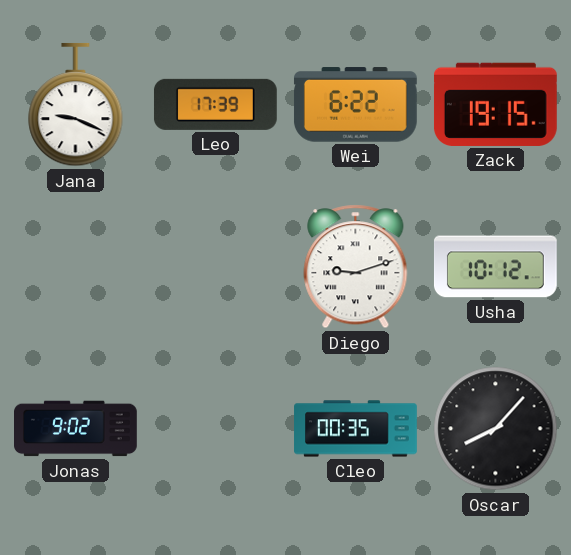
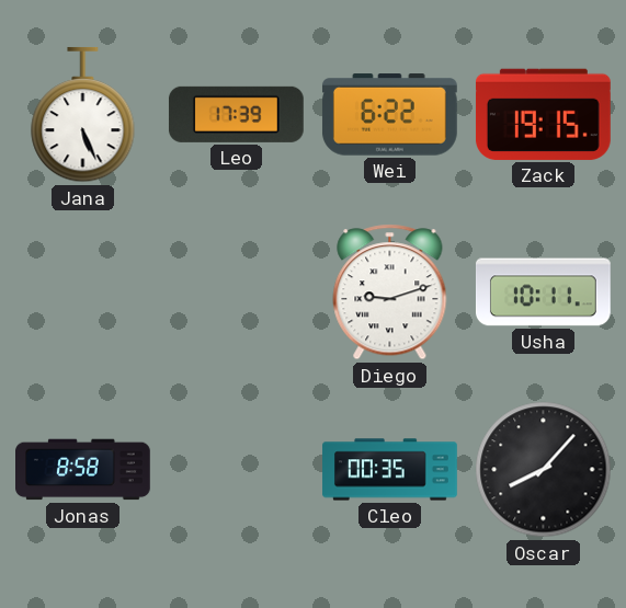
Jana: 9:19 -> 5:26
Usha: 10:12 -> 10:11
Jonas: 9:02 -> 8:58
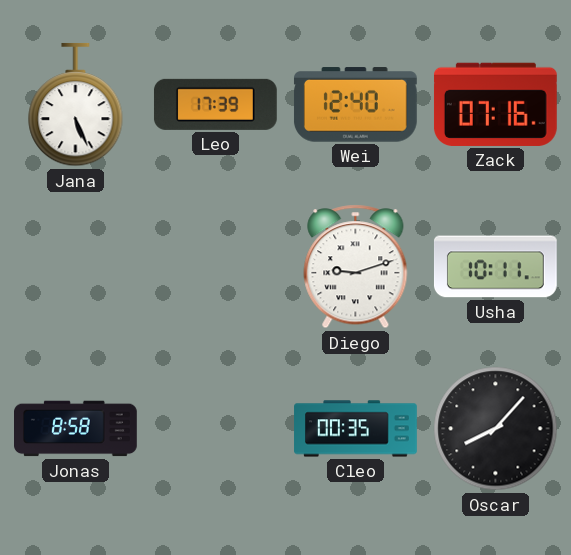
Wei: 6:22 -> 12:40
Zack: 19:15 -> 07:16
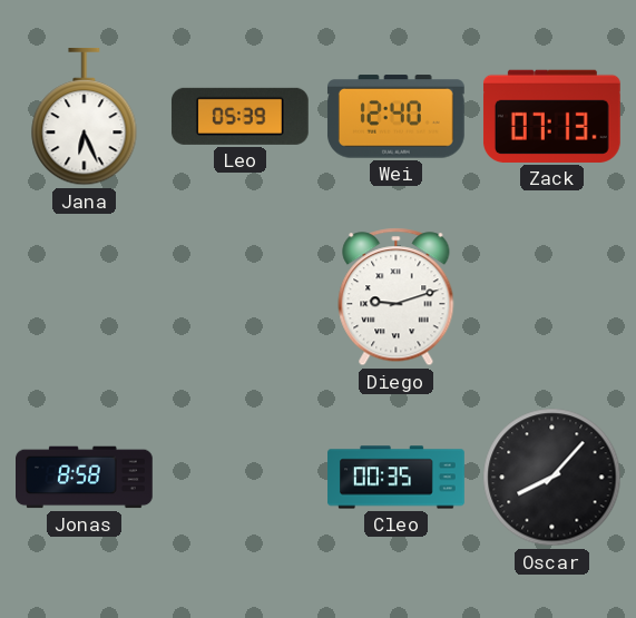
Jana: 5:26 -> 6:26
Leo: 17:39 -> 05:39
Zack: 07:16 -> 07:13
Usha: 10:11 -> none
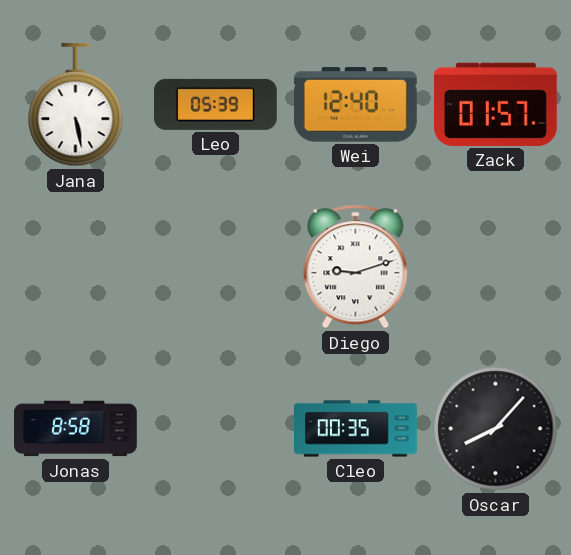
Jana: 6:26 -> 5:28
Zack: 07:13 -> 01:57
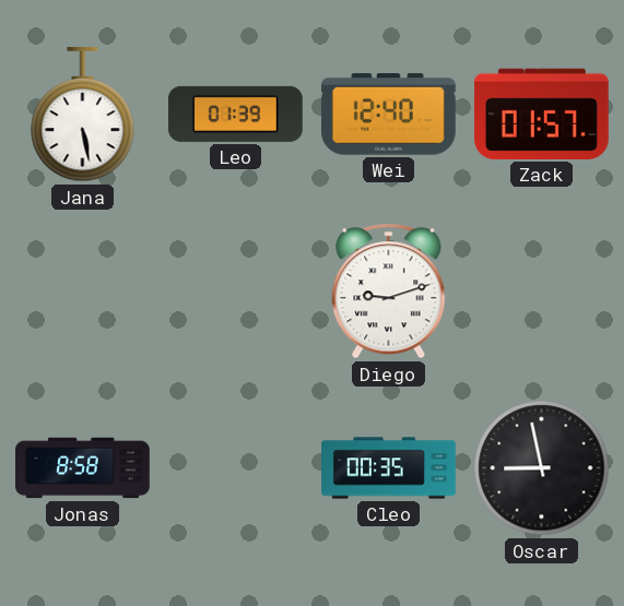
Leo: 05:39 -> 01:39
Oscar: 8:07 -> 8:58
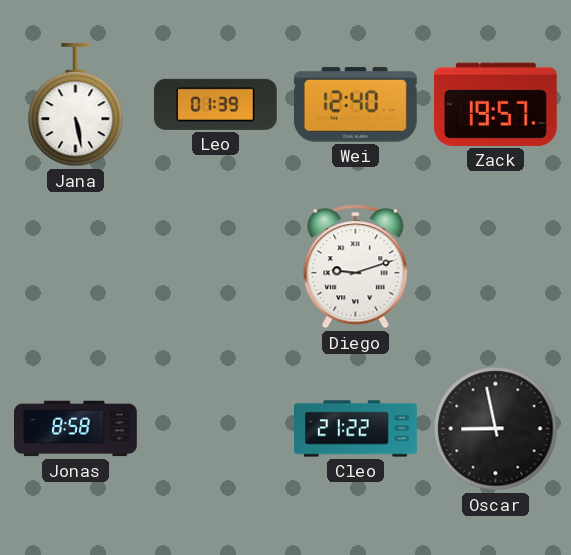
Zack: 01:57 -> 19:57
Cleo: 00:35 -> 21:22
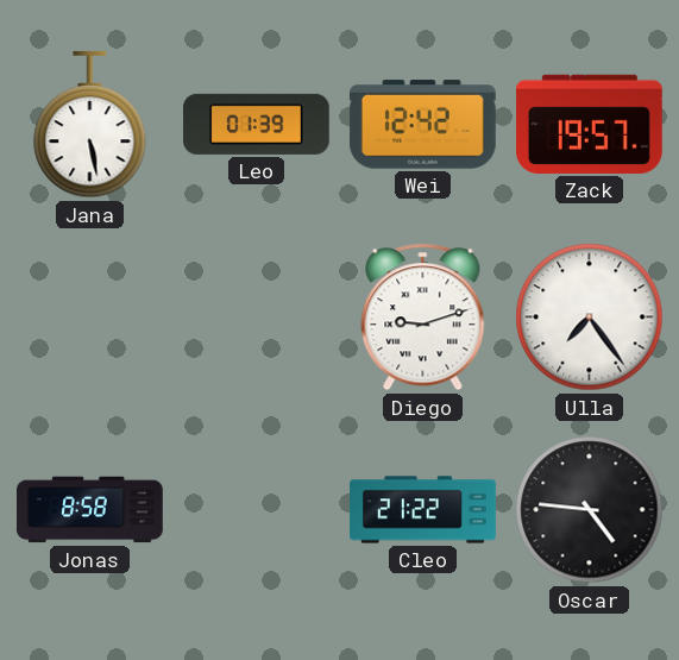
Wei: 12:40 -> 12:42
Ulla: none -> 7:24
Oscar: 8:58 -> 4:46
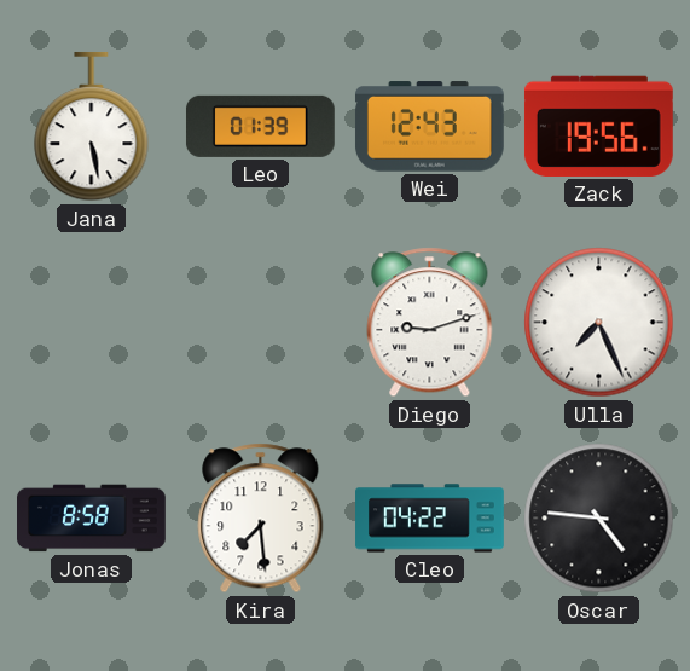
Wei: 12:42 -> 12:43
Zack: 19:57 -> 19:56
Ulla: 7:24 -> 7:26
Kira: none -> 7:29
Cleo: 21:22 -> 04:22
